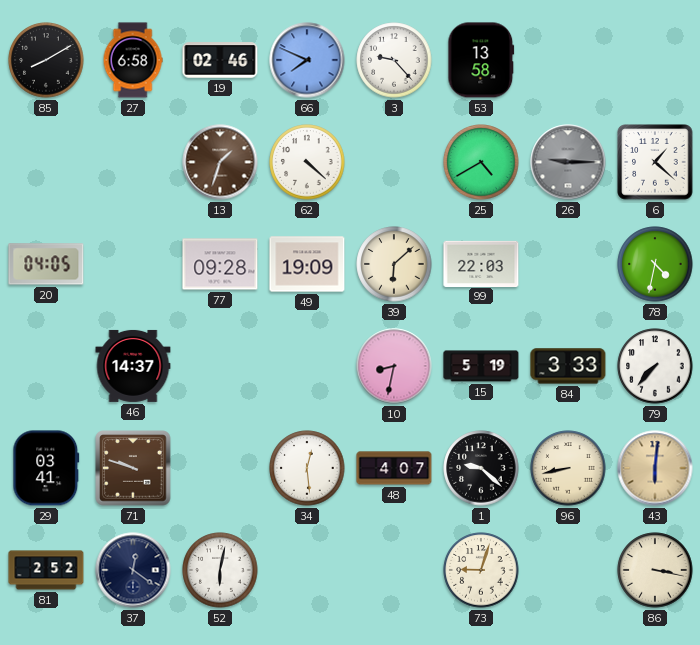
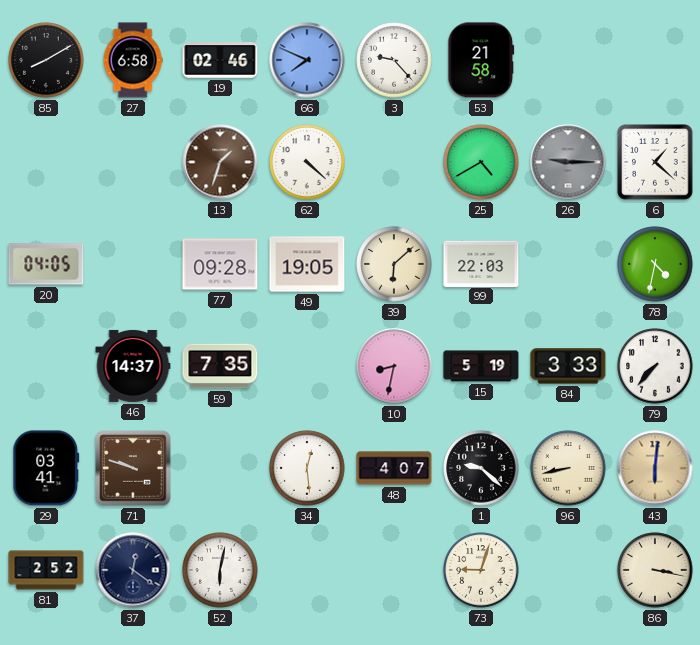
53: 13:58 -> 21:58
49: 19:09 -> 19:05
59: none -> 7:35
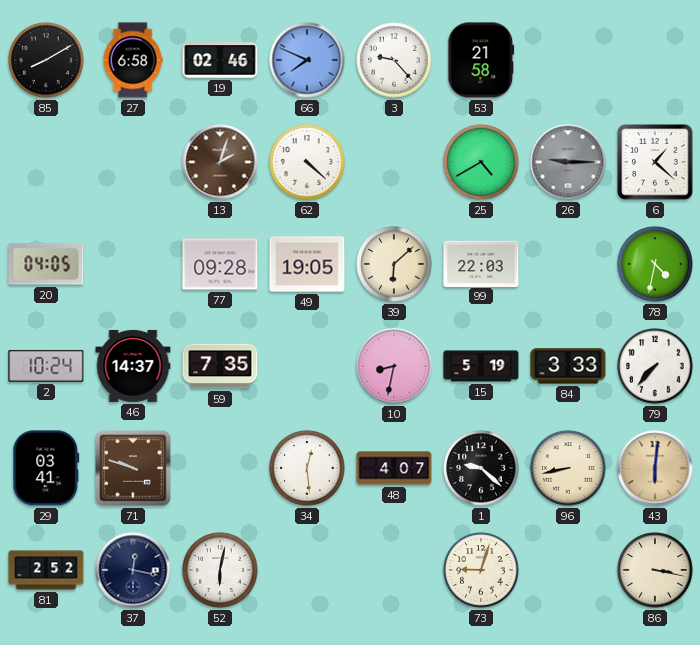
13: 1:33 -> 2:03
2: none -> 10:24
37: 12:21 -> 12:17
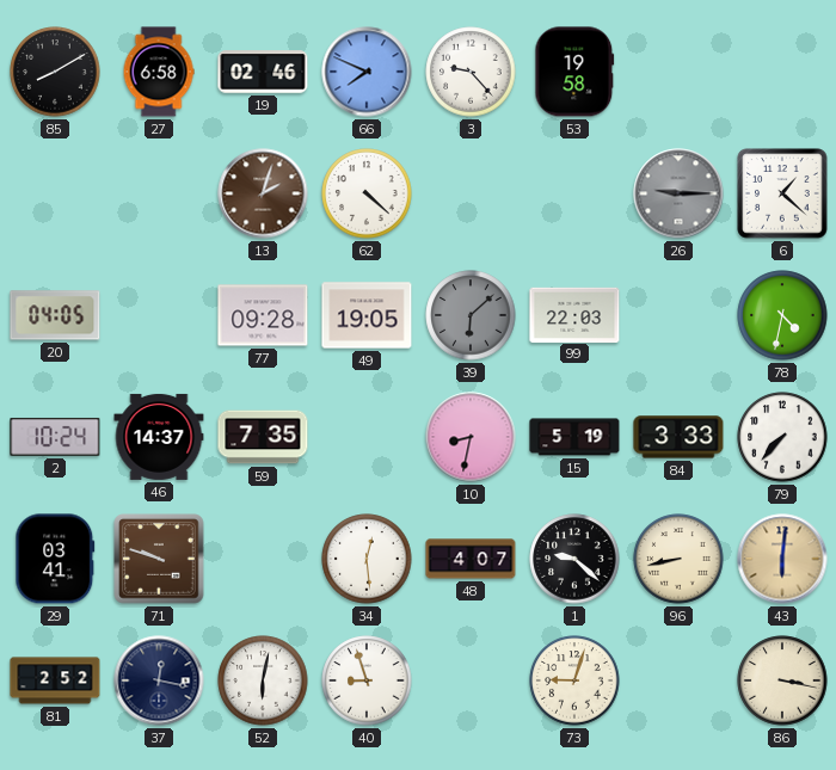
53: 21:58 -> 19:58
25: 4:40 -> none
39 dial: cream -> grey
40: none -> 8:57
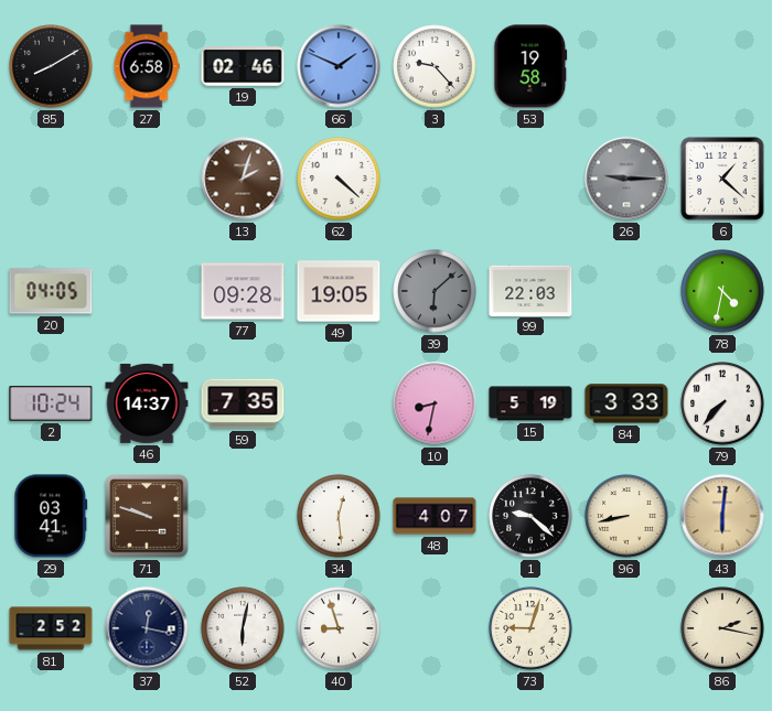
66: 7:49 -> 1:49
86: 3:17 -> 2:17
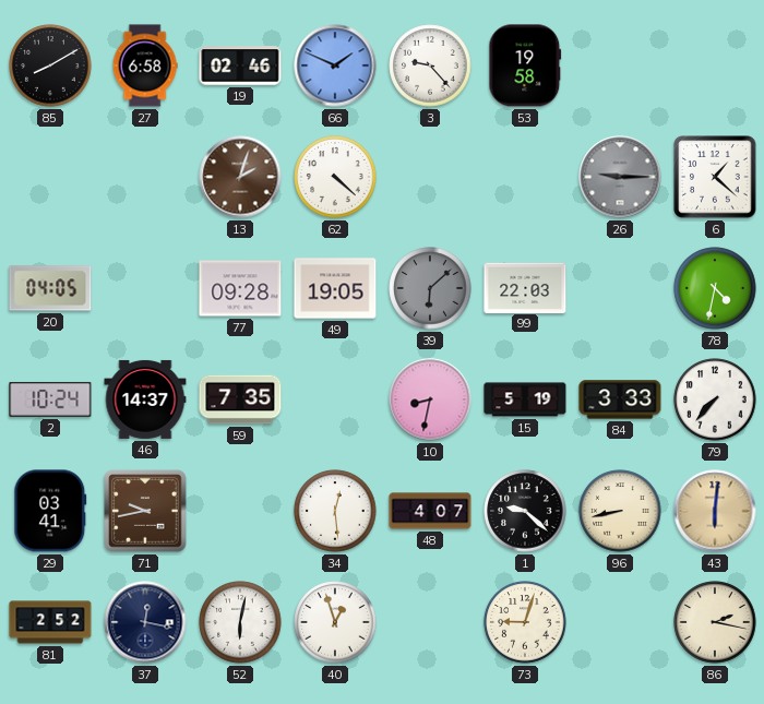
71: 9:48 -> 9:43
40: 8:57 -> 12:57
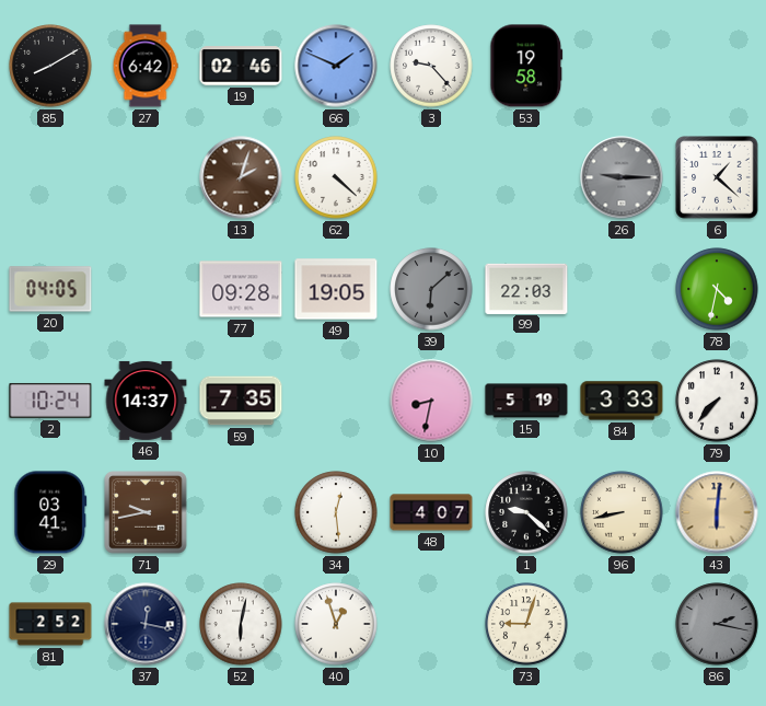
27: 6:58 -> 6:42
86 dial: cream -> grey
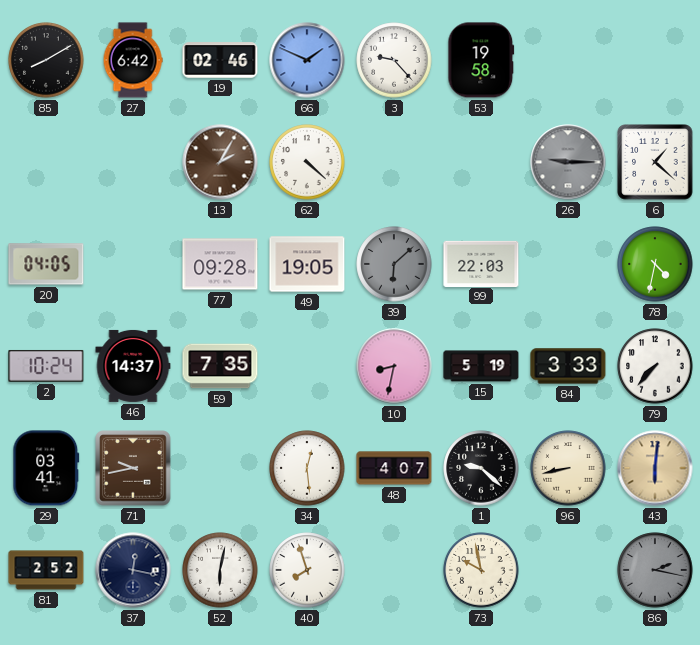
13: 2:03 -> 2:05
40: 12:57 -> 7:57
73: 9:03 -> 9:58
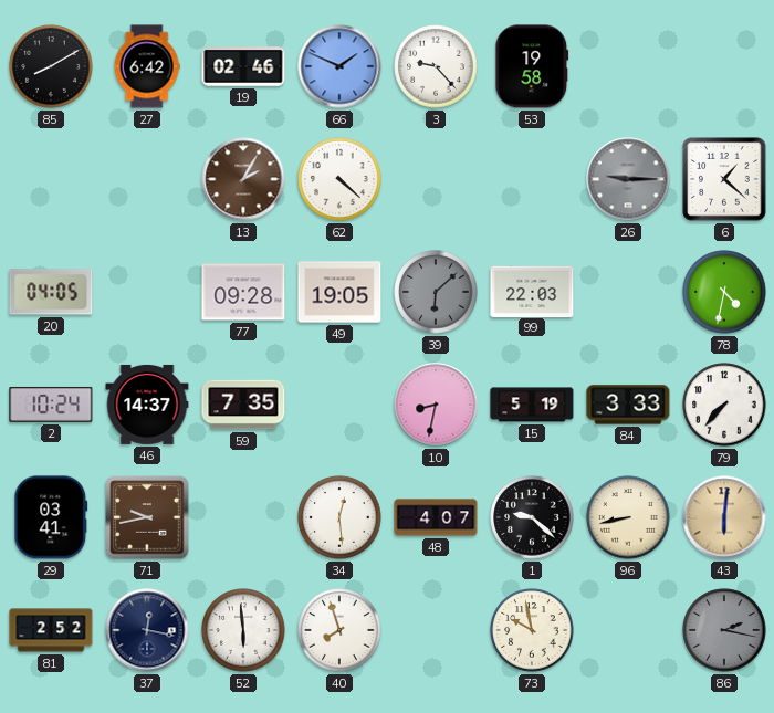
52: 6:02 -> 5:59
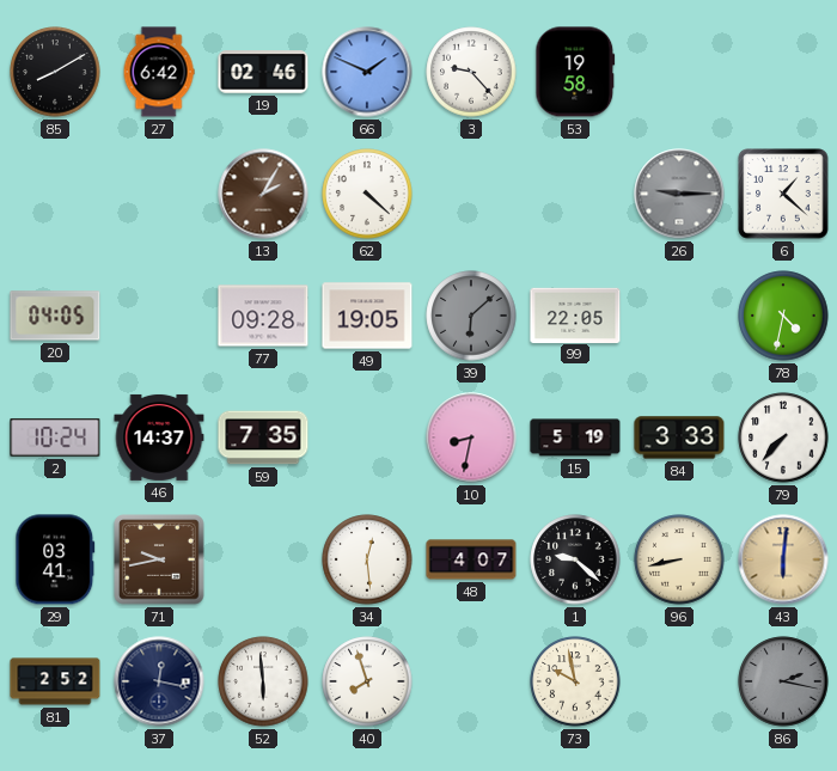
99: 22:03 -> 22:05
